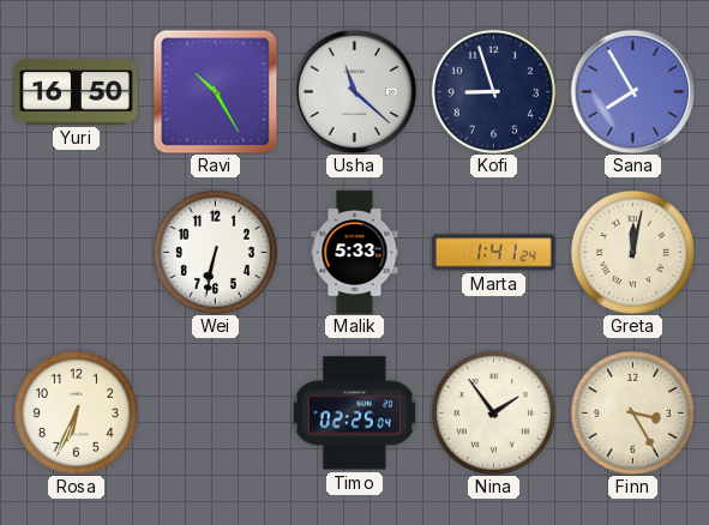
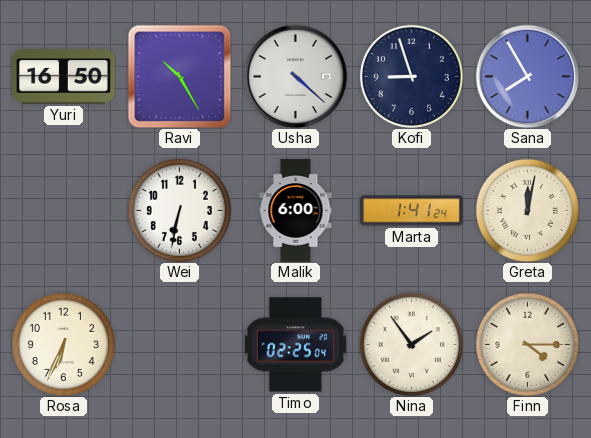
Usha: 11:22 -> 4:22
Malik: 5:33 -> 6:00
Finn: 3:25 -> 4:15
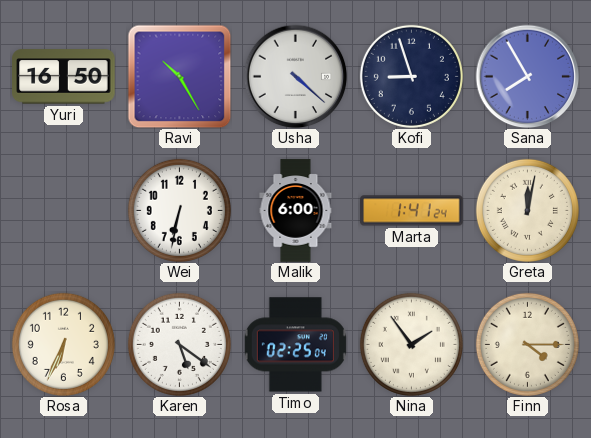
Karen: none -> 5:21
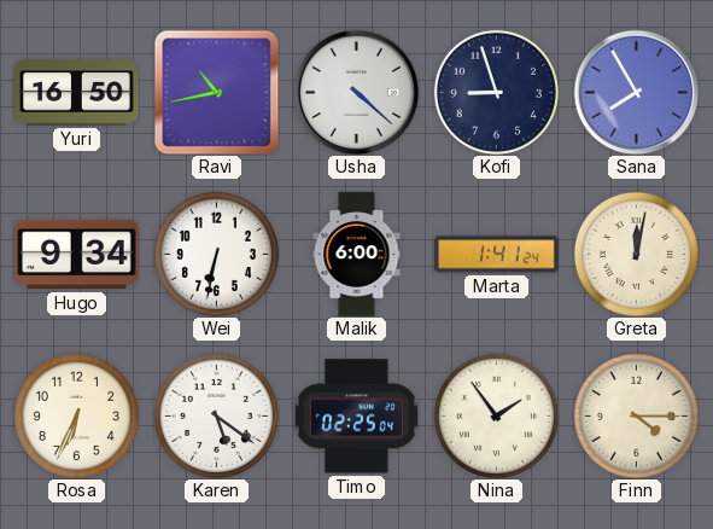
Ravi: 10:25 -> 10:43
Hugo: none -> 9:34
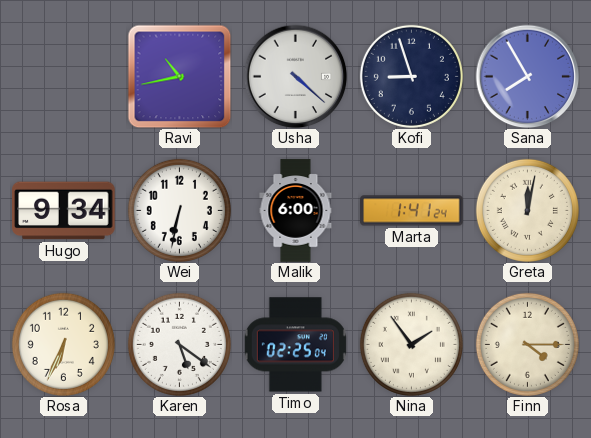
Yuri: 16:50 -> none
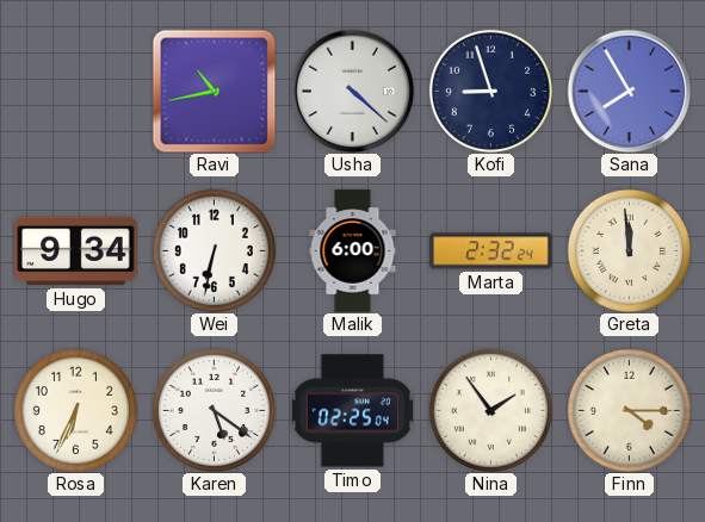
Marta: 1:41 -> 2:32
Greta: 12:02 -> 11:59
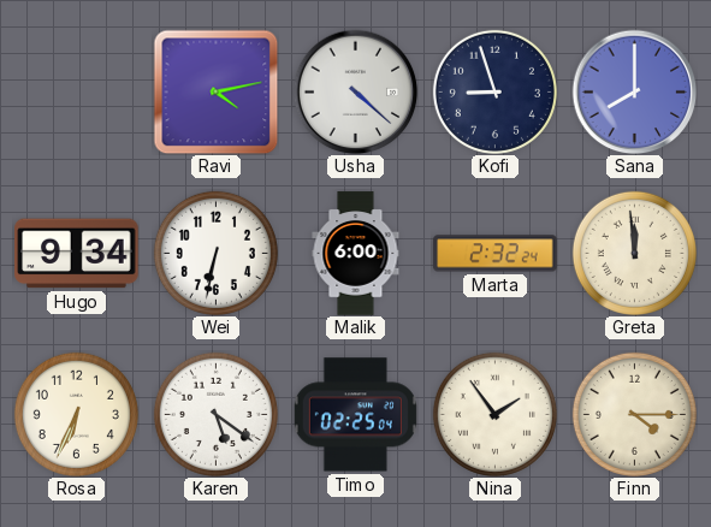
Ravi: 10:43 -> 4:13
Sana: 7:55 -> 8:00
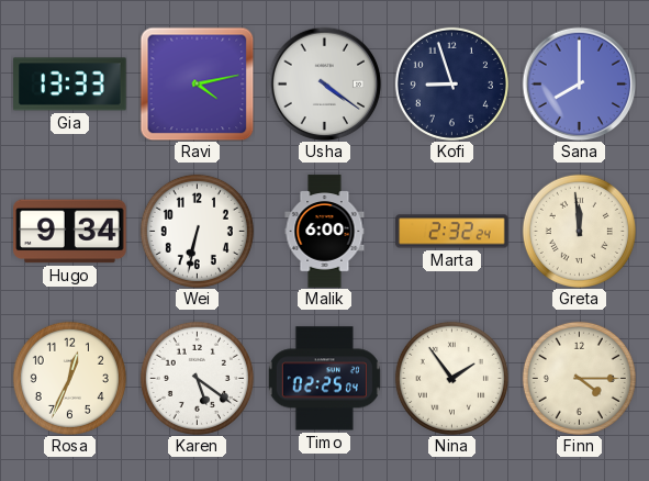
Gia: none -> 13:33
Usha: 4:22 -> 4:21
Rosa: 6:34 -> 12:34
